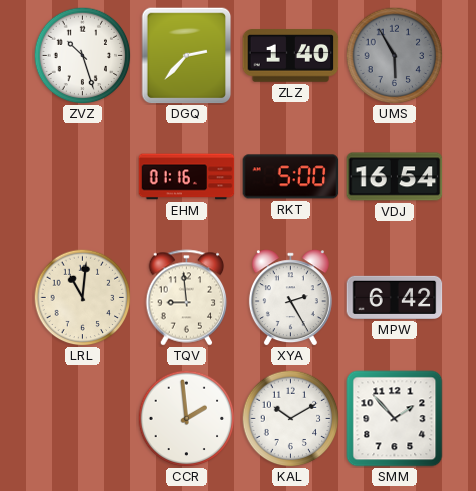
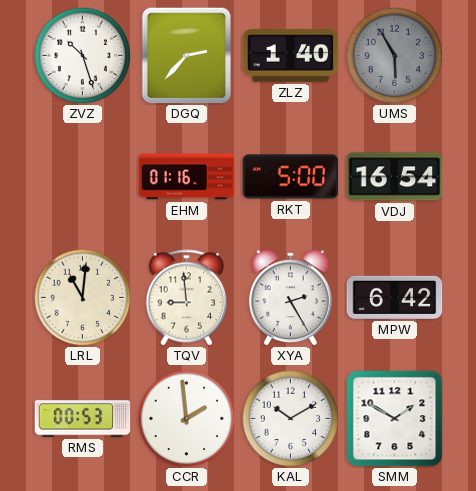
RMS: none -> 00:53
SMM: 1:53 -> 1:50
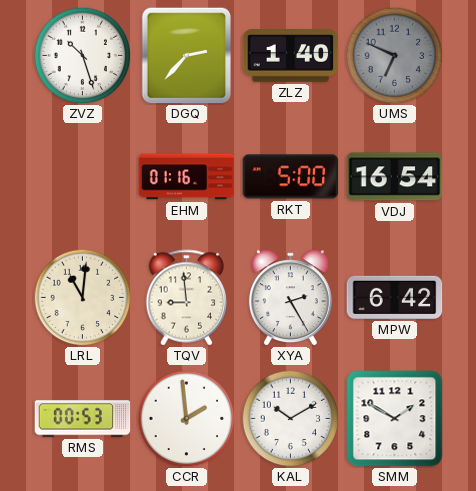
UMS: 5:55 -> 6:49
